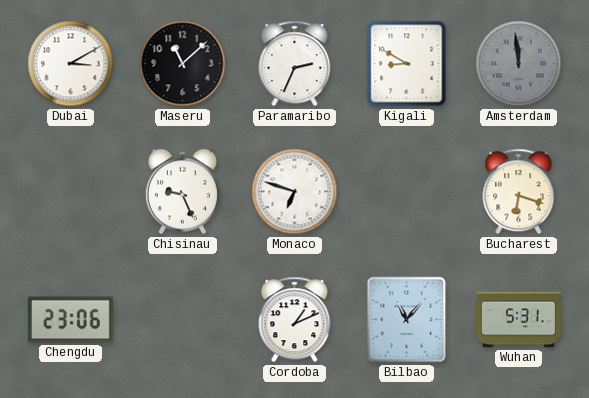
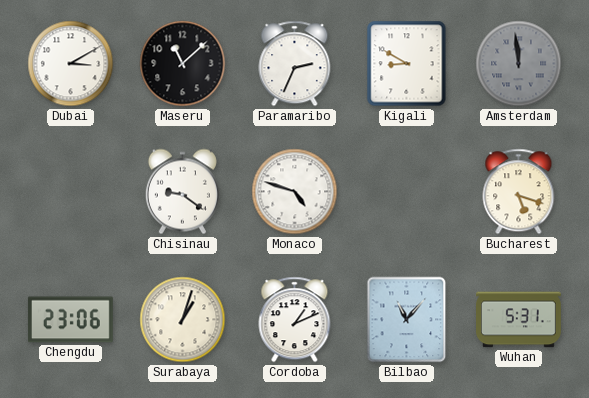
Chisinau: 9:26 -> 9:21
Monaco: 6:48 -> 4:48
Bucharest: 6:18 -> 5:18
Surabaya: none -> 1:03
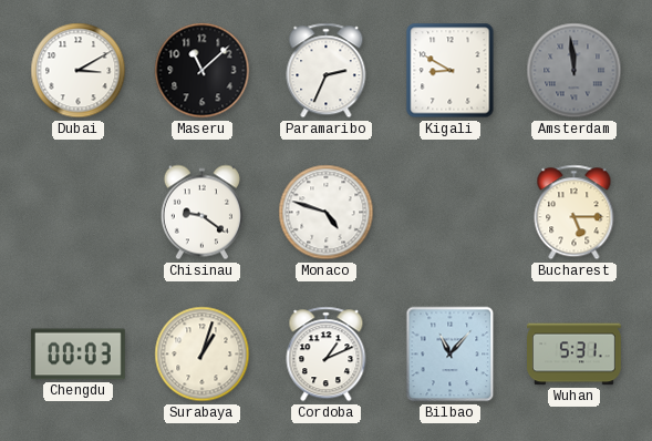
Bucharest: 5:18 -> 5:15
Chengdu: 23:06 -> 00:03
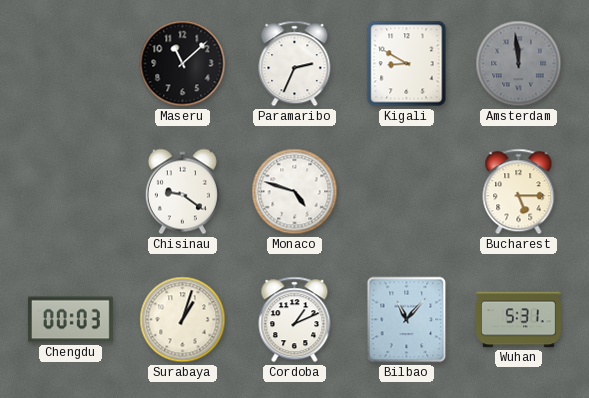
Dubai: 3:10 -> none
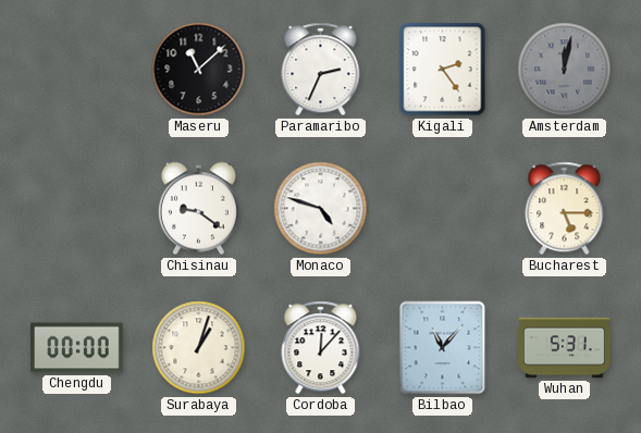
Kigali: 8:50 -> 2:24
Amsterdam: 11:59 -> 12:02
Chengdu: 00:03 -> 00:00
Cordoba: 1:11 -> 12:07
